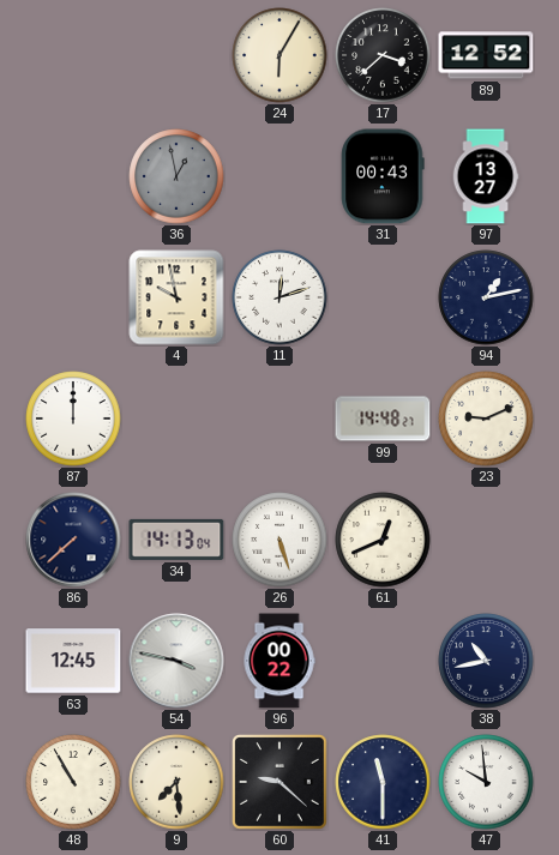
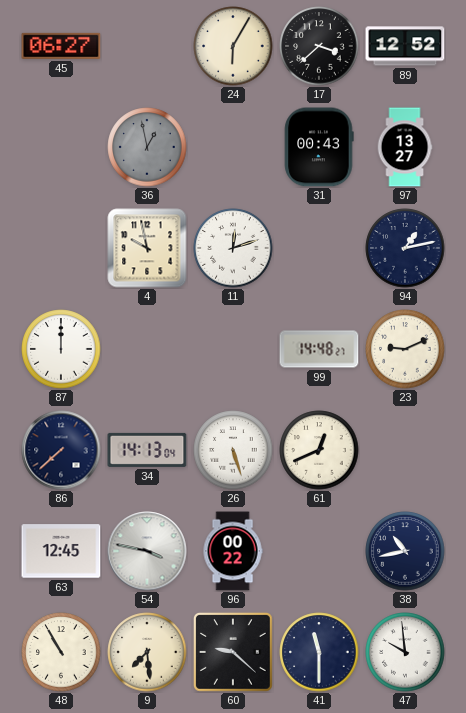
45: none -> 06:27
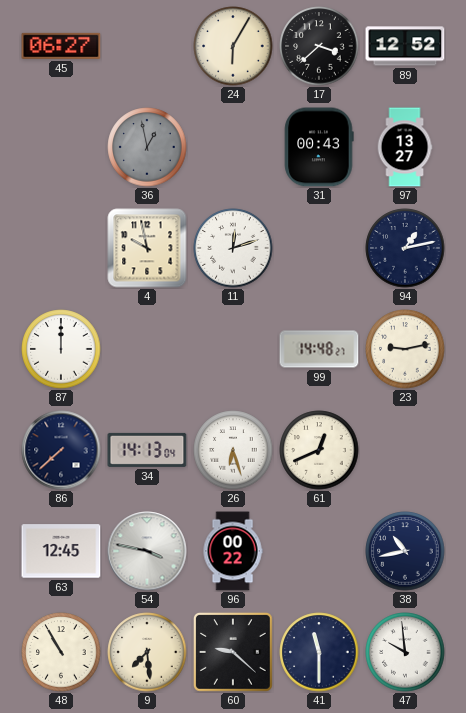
23: 9:11 -> 9:13
26: 5:27 -> 6:27
